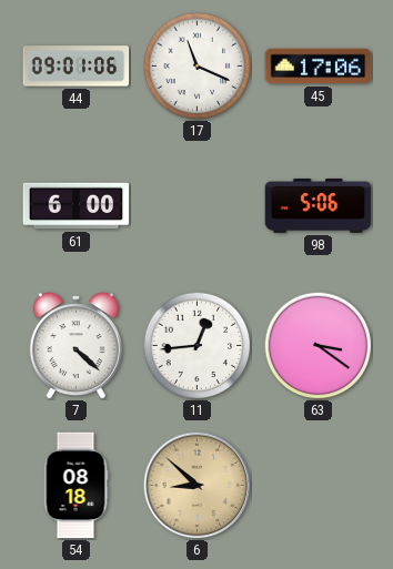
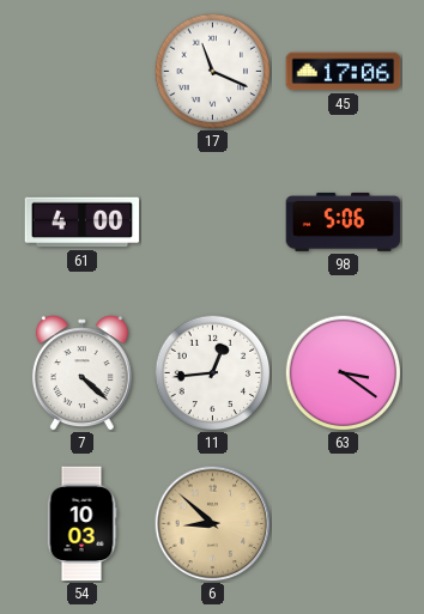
44: 09:01 -> none
61: 6:00 -> 4:00
54: 08:18 -> 10:03
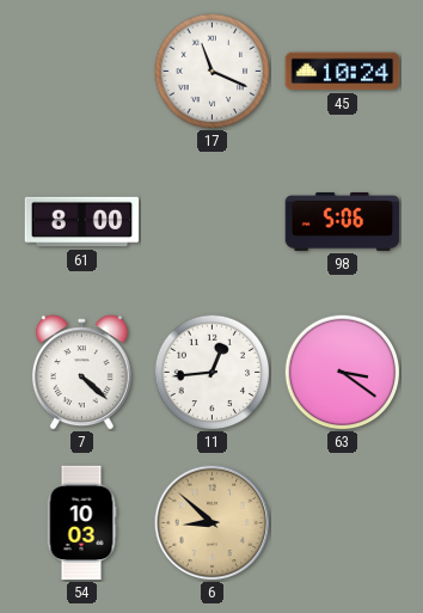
45: 17:06 -> 10:24
61: 4:00 -> 8:00
